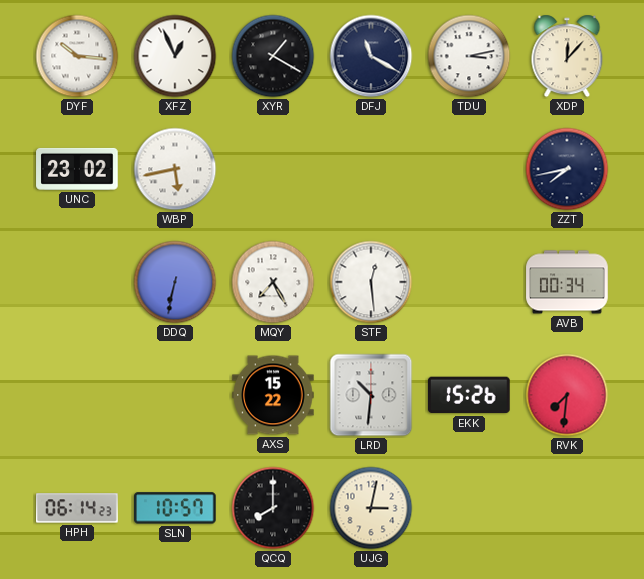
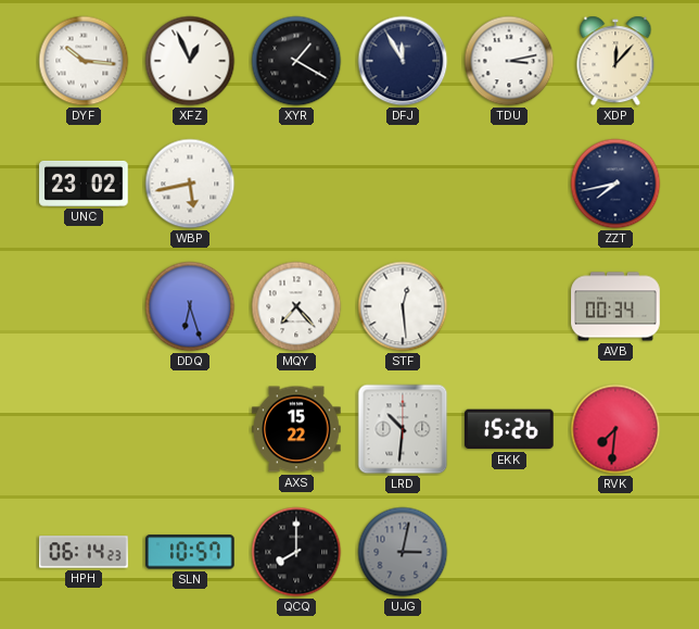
DFJ: 11:20 -> 11:55
DDQ: 6:32 -> 6:27
MQY: 7:25 -> 7:23
UJG dial: cream -> grey
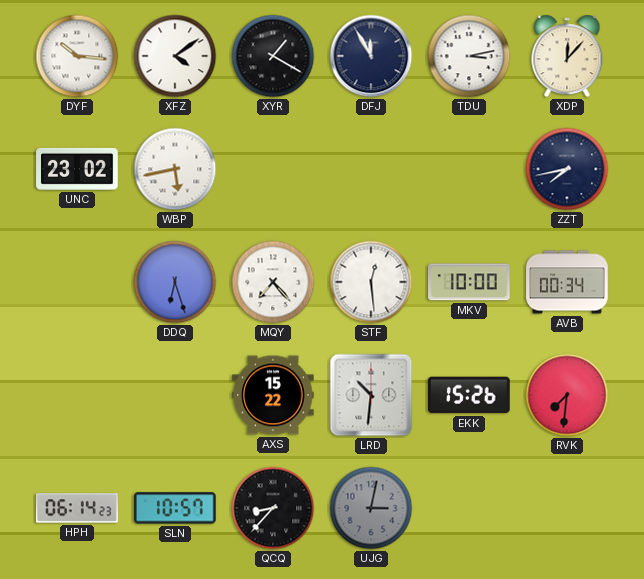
XFZ: 12:56 -> 4:09
MKV: none -> 10:00
QCQ: 8:00 -> 8:37
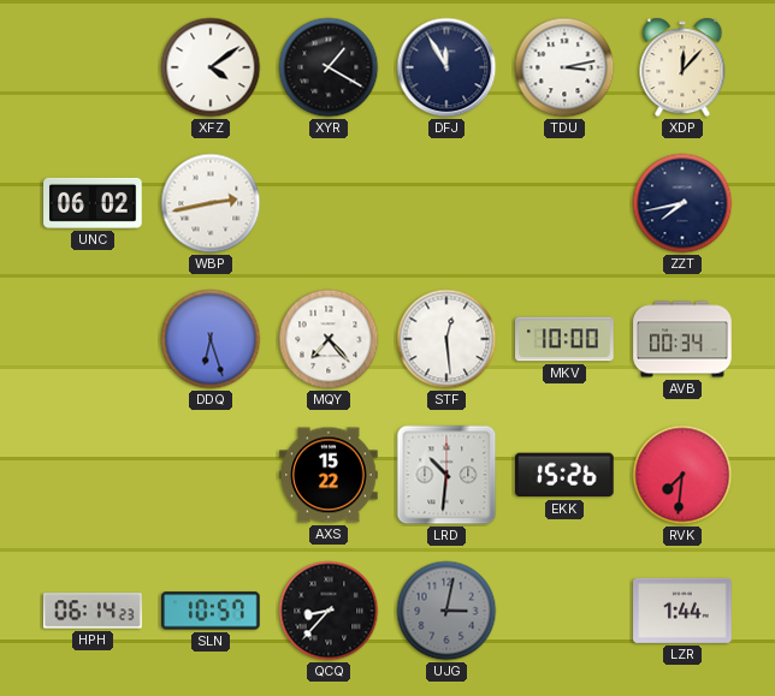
DYF: 10:16 -> none
UNC: 23:02 -> 06:02
WBP: 5:43 -> 2:43
LZR: none -> 1:44
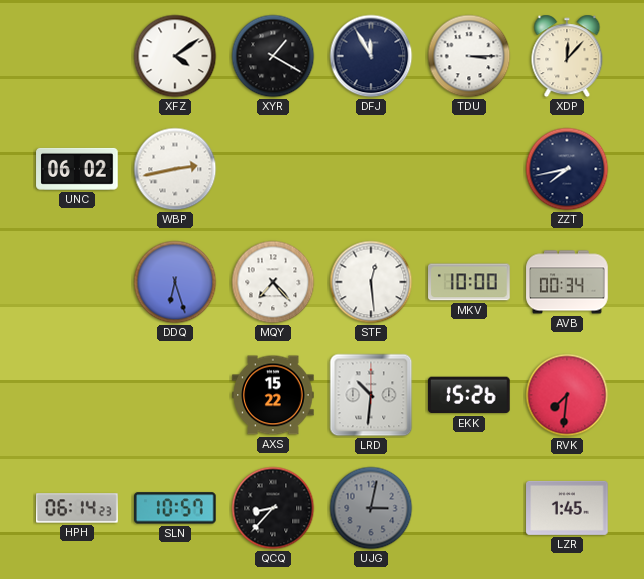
TDU: 3:13 -> 3:15
LZR: 1:44 -> 1:45
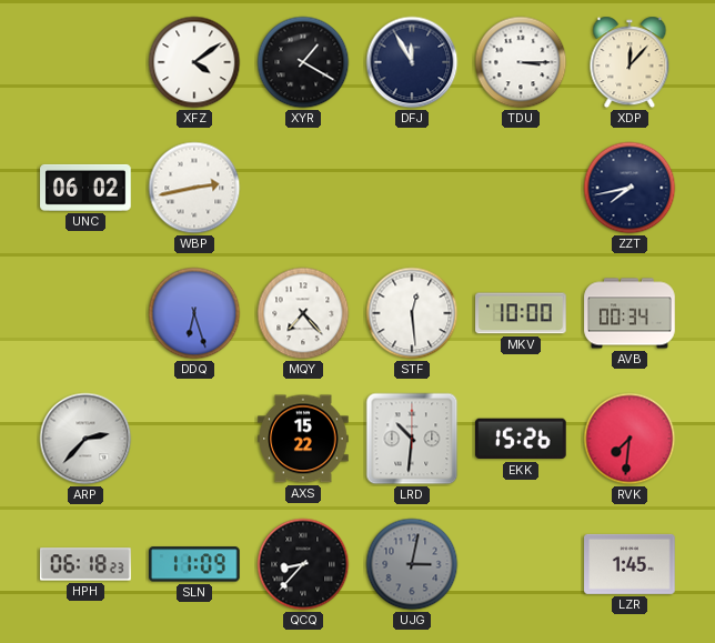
ARP: none -> 2:37
HPH: 06:14 -> 06:18
SLN: 10:57 -> 11:09
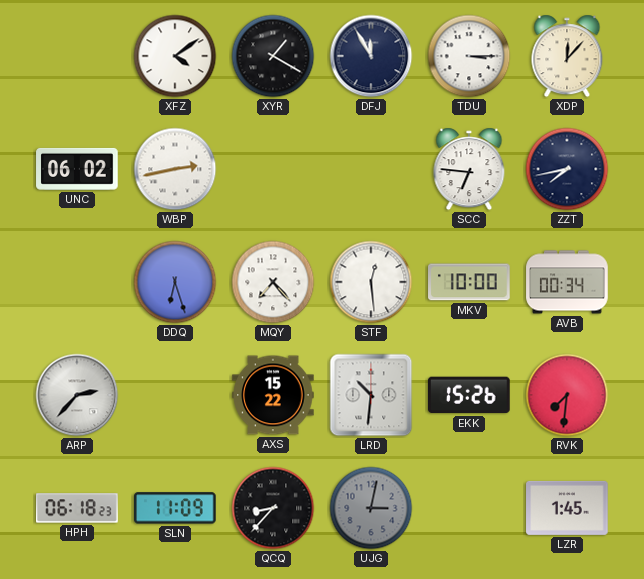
SCC: none -> 6:46
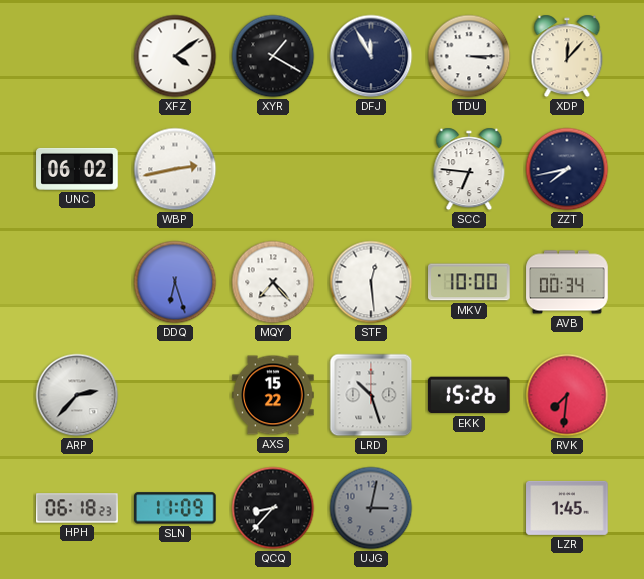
LRD: 10:31 -> 10:27
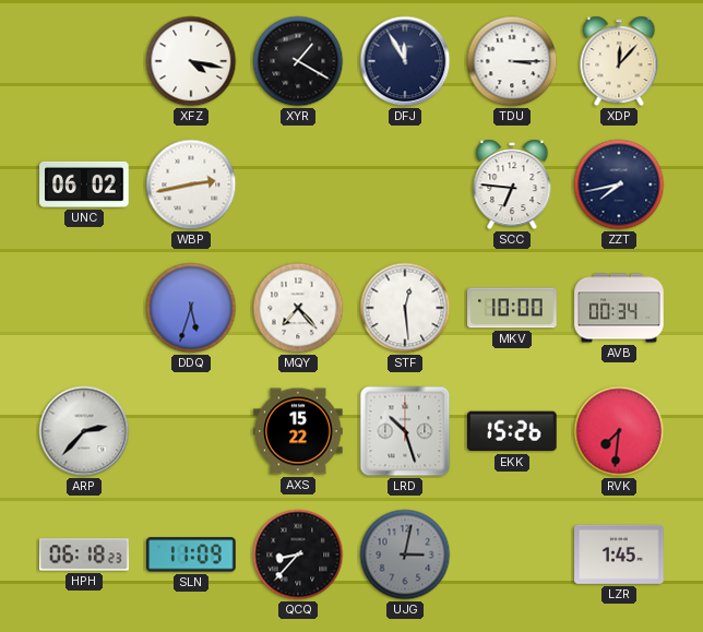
XFZ: 4:09 -> 4:17
DDQ: 6:27 -> 5:33
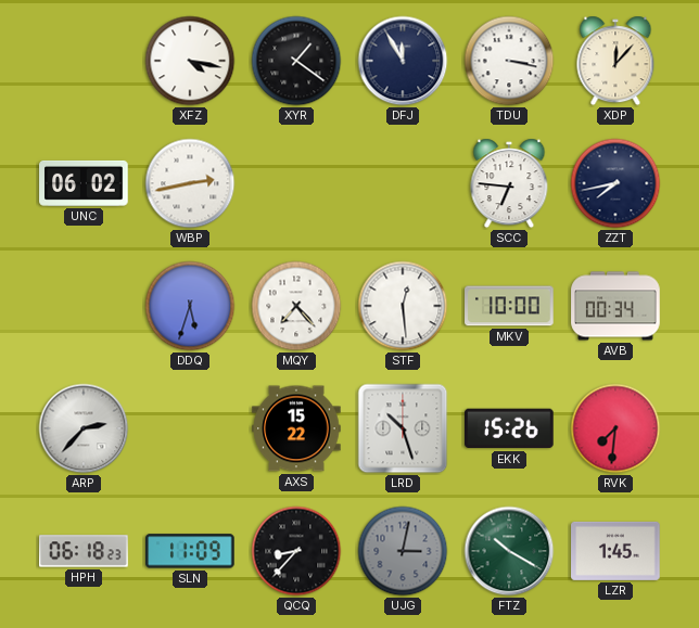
XYR: 1:20 -> 1:21
TDU: 3:15 -> 3:17
FTZ: none -> 10:20
